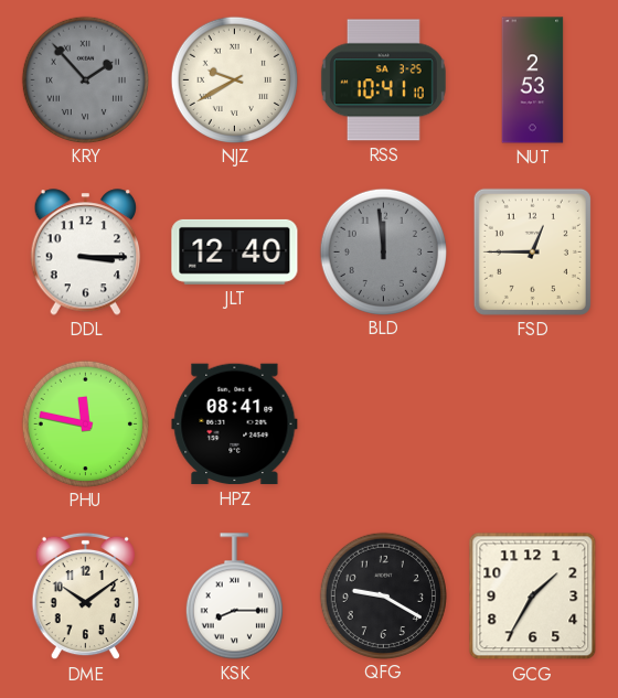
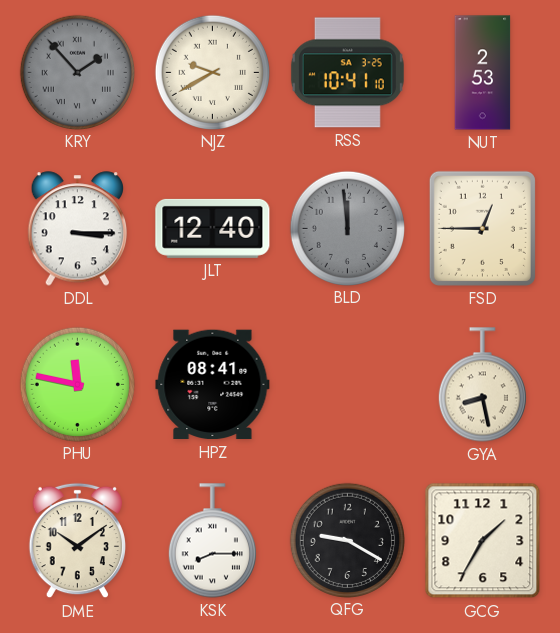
GYA: none -> 8:28
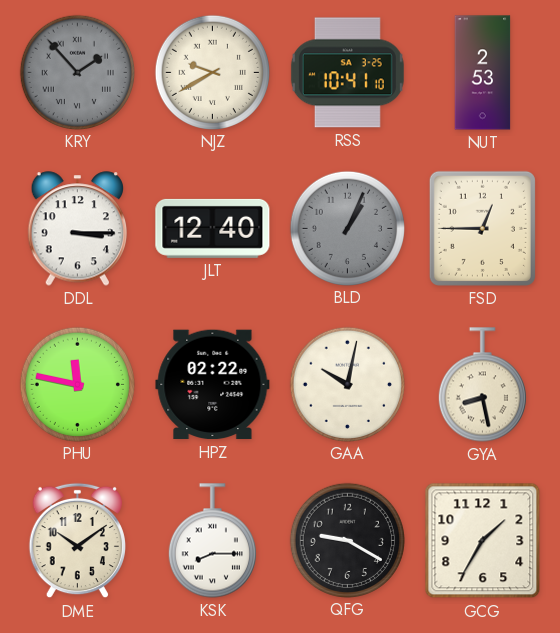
BLD: 11:59 -> 1:04
HPZ: 08:41 -> 02:22
GAA: none -> 10:02
